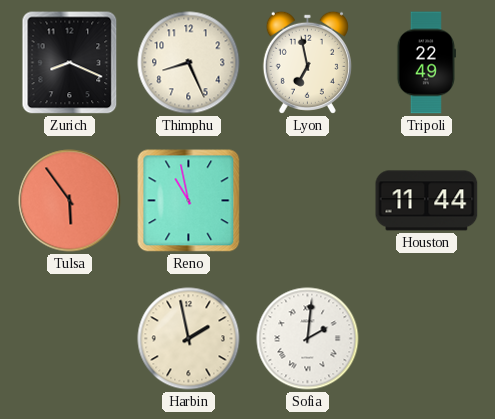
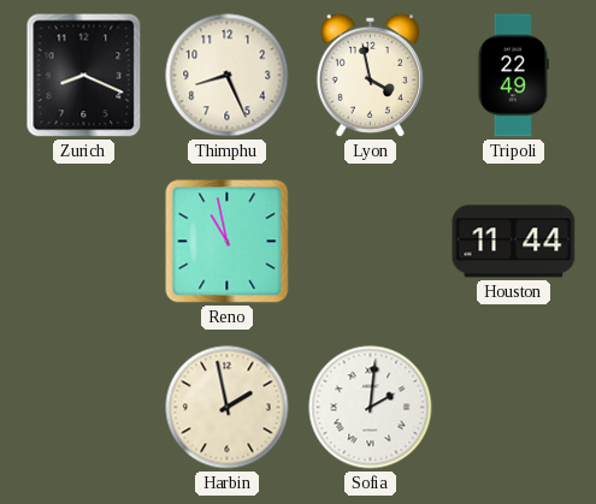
Lyon: 6:58 -> 3:58
Tulsa: 5:54 -> none
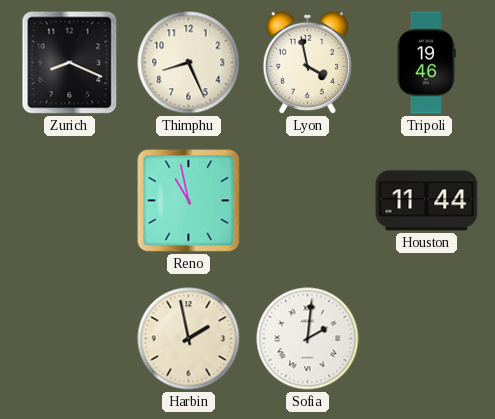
Tripoli: 22:49 -> 19:46
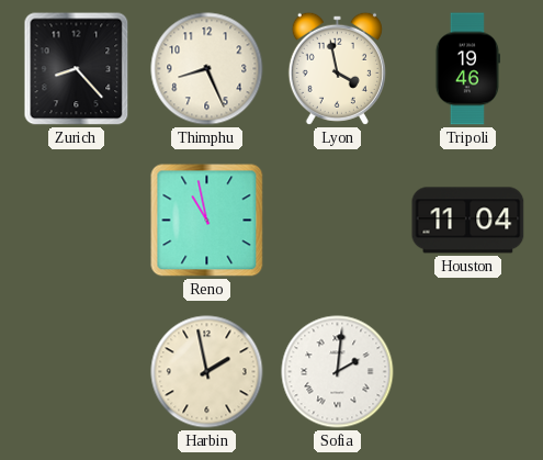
Zurich: 8:19 -> 8:23
Houston: 11:44 -> 11:04
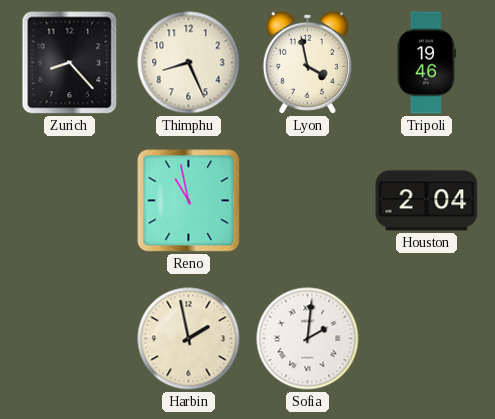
Houston: 11:04 -> 2:04
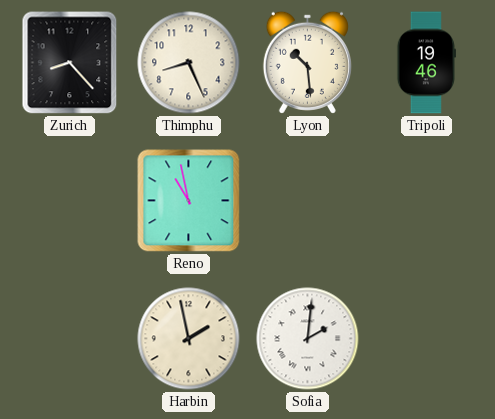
Lyon: 3:58 -> 10:29
Houston: 2:04 -> none
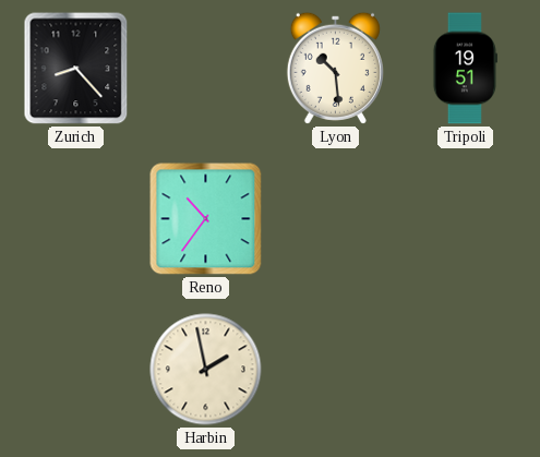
Thimphu: 8:26 -> none
Tripoli: 19:46 -> 19:51
Reno: 10:58 -> 10:36
Sofia: 2:01 -> none
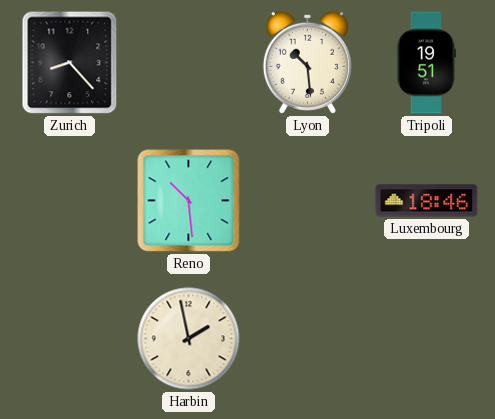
Reno: 10:36 -> 10:29
Luxembourg: none -> 18:46
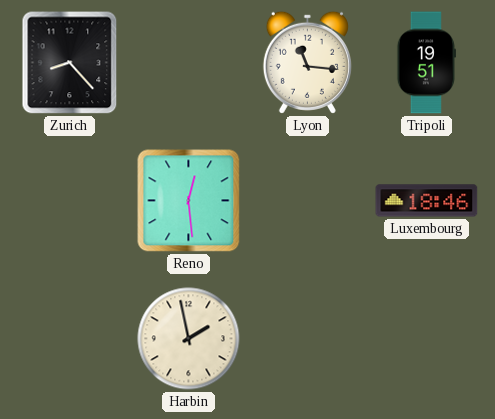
Lyon: 10:29 -> 11:16
Reno: 10:29 -> 12:29
